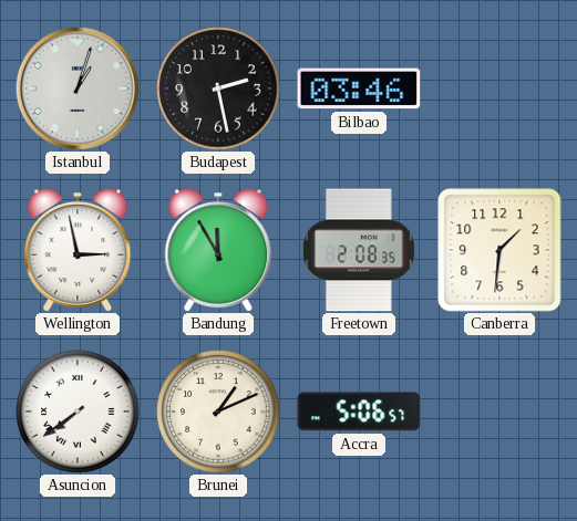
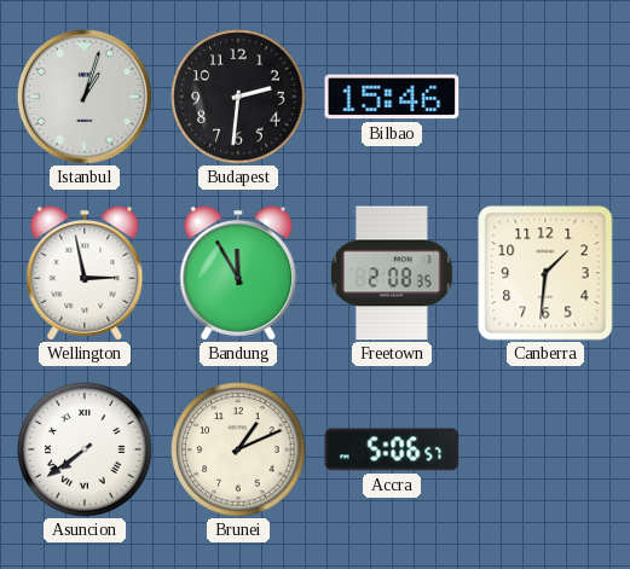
Budapest: 2:28 -> 2:31
Bilbao: 03:46 -> 15:46
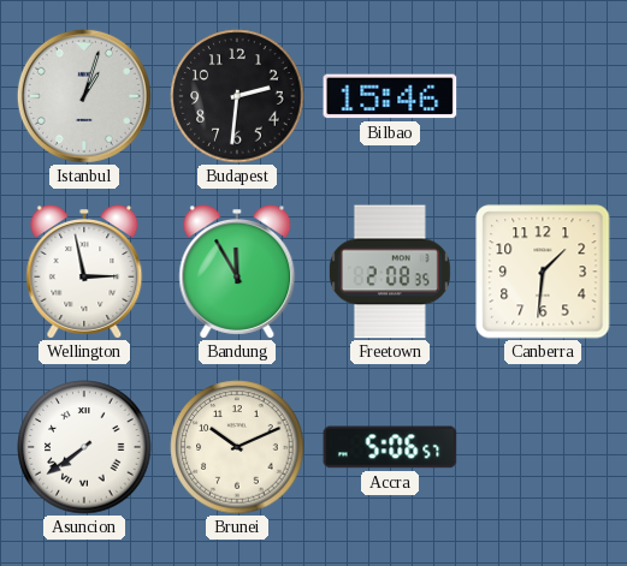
Brunei: 1:11 -> 10:11
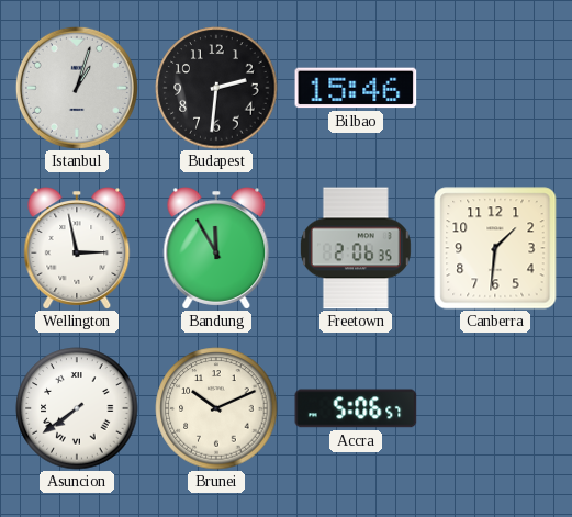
Freetown: 2:08 -> 2:06
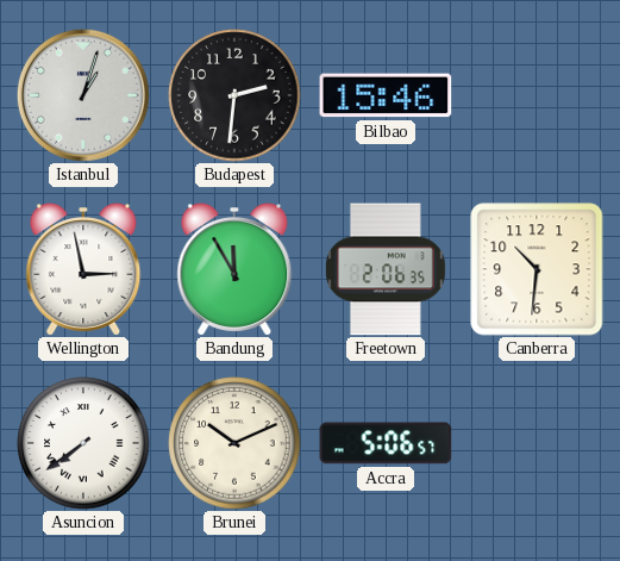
Canberra: 1:31 -> 10:31
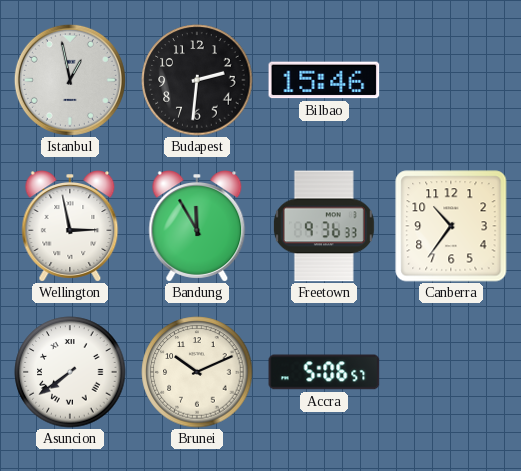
Istanbul: 1:03 -> 12:58
Freetown: 2:06 -> 9:36
Canberra: 10:31 -> 10:36
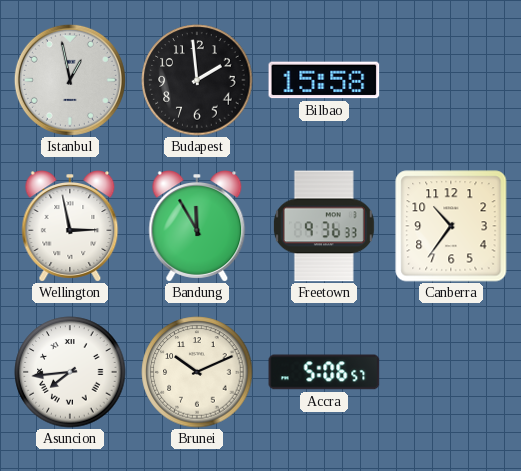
Budapest: 2:31 -> 1:59
Bilbao: 15:46 -> 15:58
Asuncion: 7:39 -> 7:44
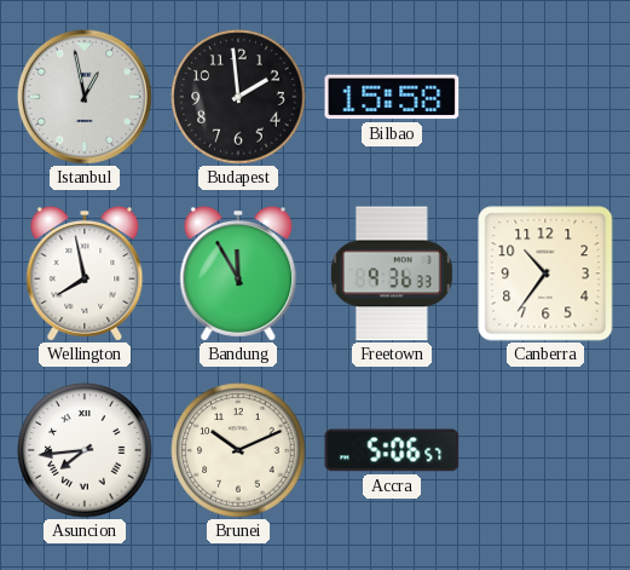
Wellington: 2:58 -> 7:58
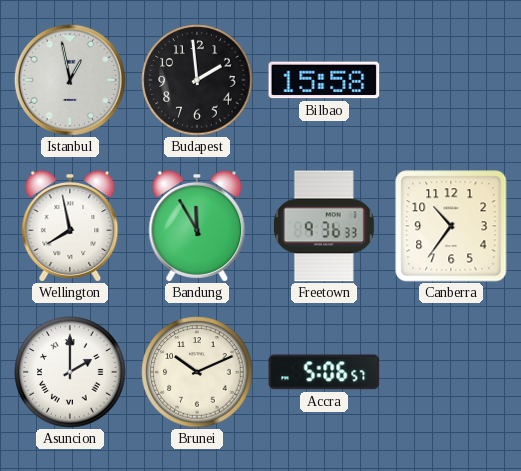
Asuncion: 7:44 -> 2:00
